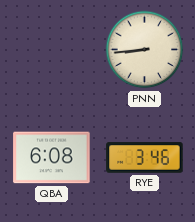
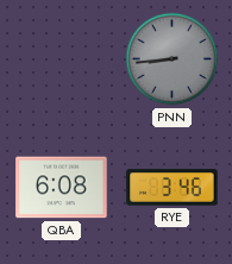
PNN dial: cream -> grey
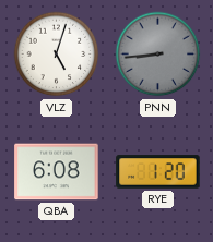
VLZ: none -> 5:03
RYE: 3:46 -> 1:20
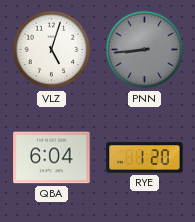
QBA: 6:08 -> 6:04
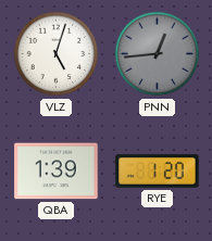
PNN: 8:44 -> 12:44
QBA: 6:04 -> 1:39
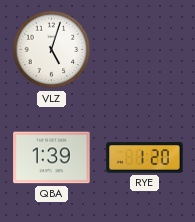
PNN: 12:44 -> none
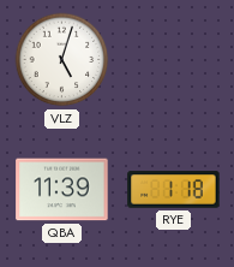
QBA: 1:39 -> 11:39
RYE: 1:20 -> 1:18
